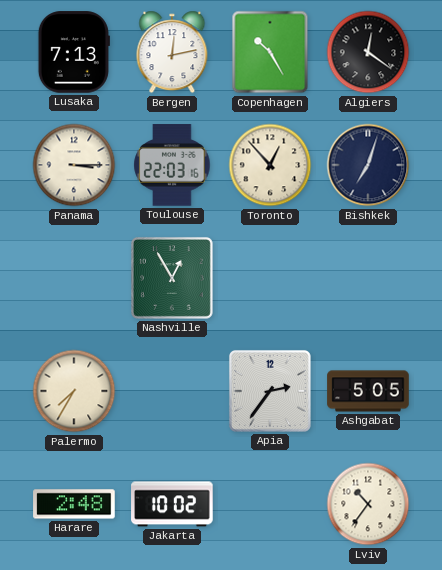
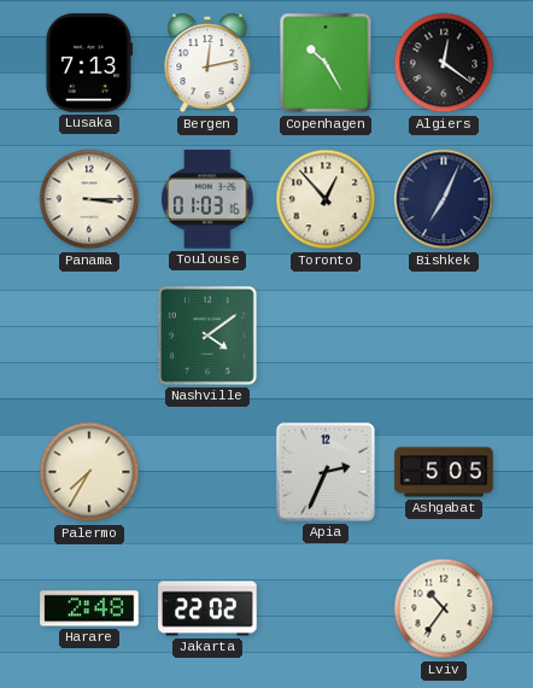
Toulouse: 22:03 -> 01:03
Bishkek: 7:03 -> 7:04
Nashville: 12:55 -> 4:09
Apia: 2:36 -> 2:34
Jakarta: 10:02 -> 22:02
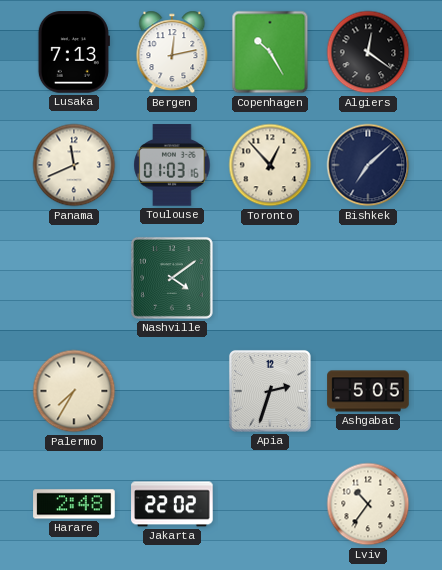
Panama: 3:15 -> 11:41
Bishkek: 7:04 -> 7:08
Apia: 2:34 -> 2:33
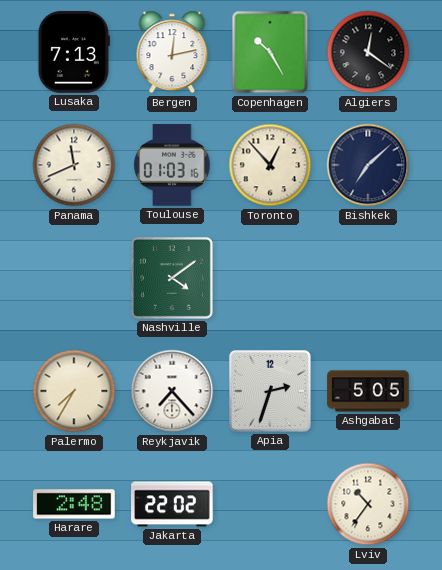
Reykjavik: none -> 7:23
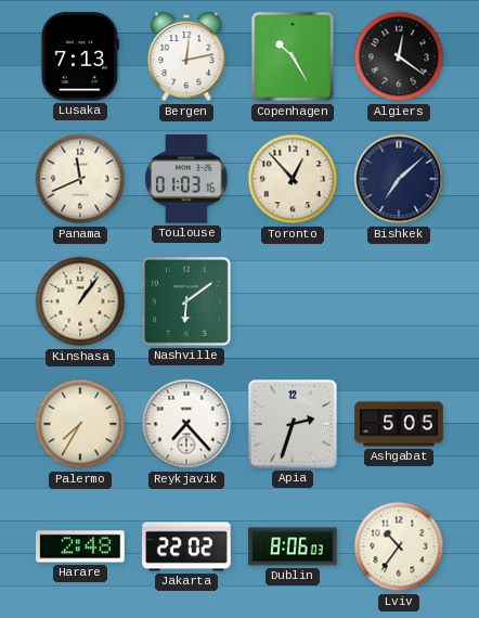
Kinshasa: none -> 1:06
Nashville: 4:09 -> 6:09
Dublin: none -> 8:06
